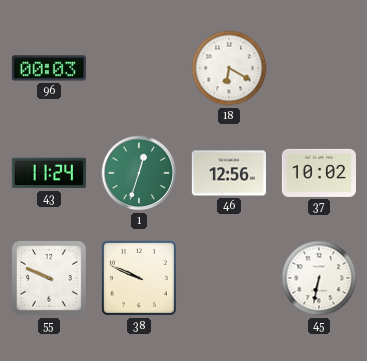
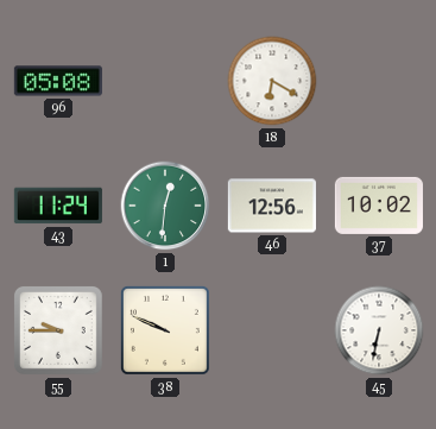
96: 00:03 -> 05:08
1: 12:33 -> 12:31
55: 9:49 -> 9:45
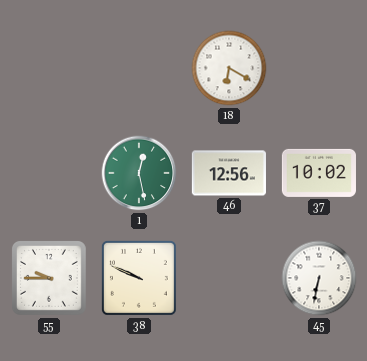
96: 05:08 -> none
43: 11:24 -> none
1: 12:31 -> 12:28
